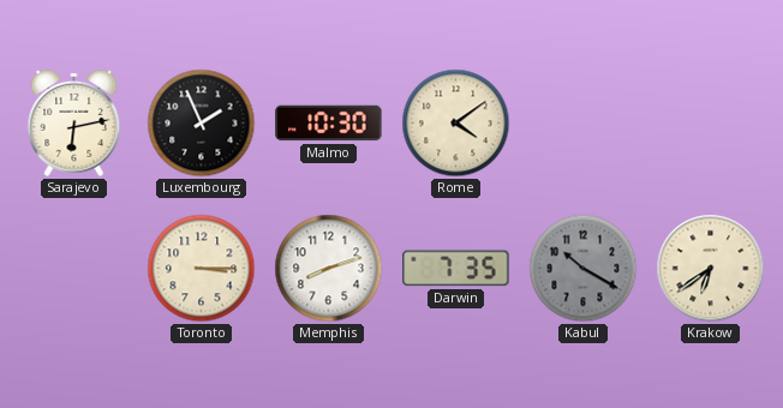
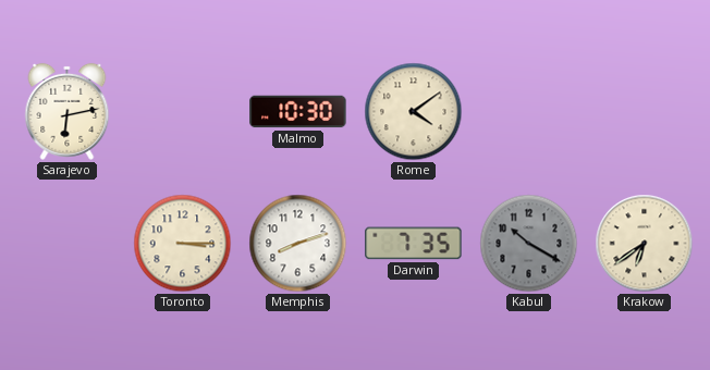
Luxembourg: 1:56 -> none
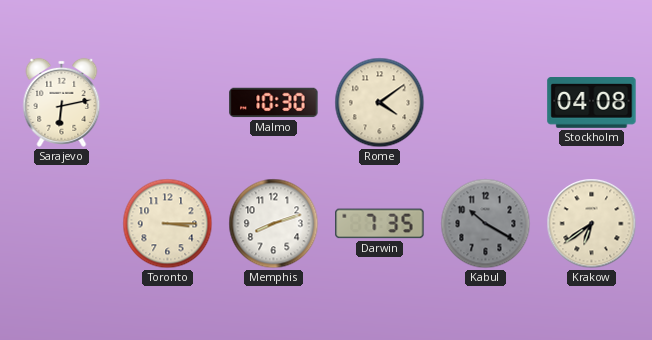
Stockholm: none -> 04:08
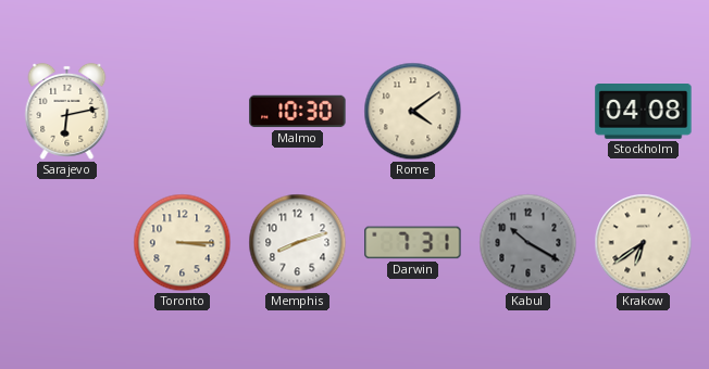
Darwin: 7:35 -> 7:31
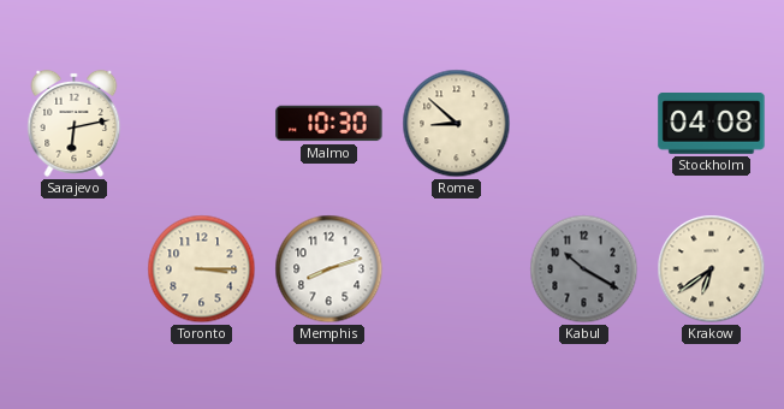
Rome: 4:09 -> 8:52
Darwin: 7:31 -> none
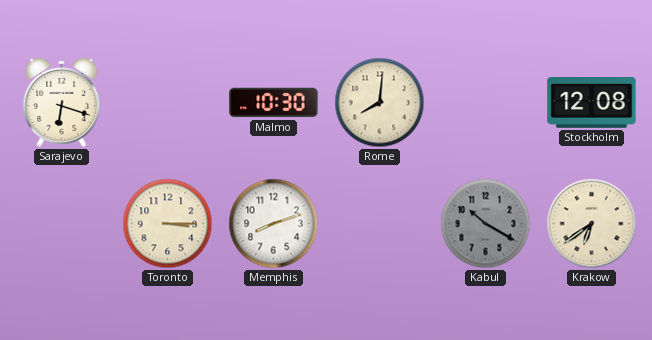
Sarajevo: 6:13 -> 6:18
Rome: 8:52 -> 8:01
Stockholm: 04:08 -> 12:08
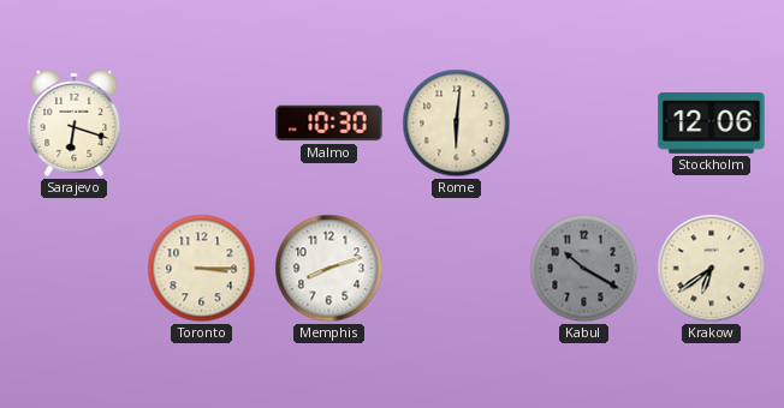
Rome: 8:01 -> 6:01
Stockholm: 12:08 -> 12:06
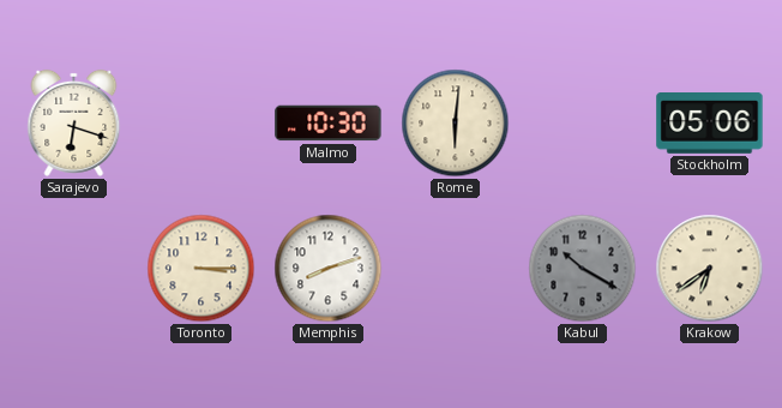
Stockholm: 12:06 -> 05:06
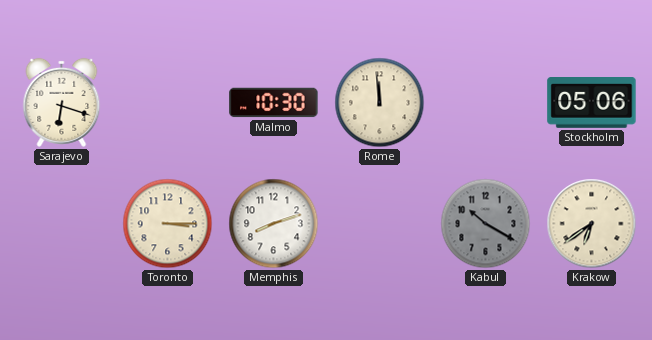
Rome: 6:01 -> 11:59
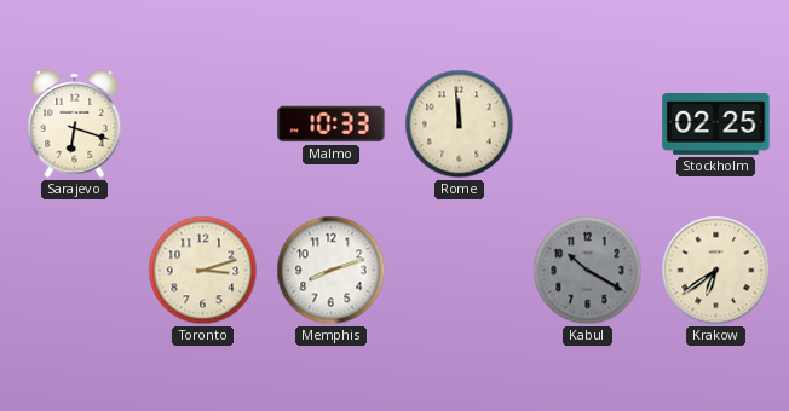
Malmo: 10:30 -> 10:33
Stockholm: 05:06 -> 02:25
Toronto: 3:15 -> 3:12
